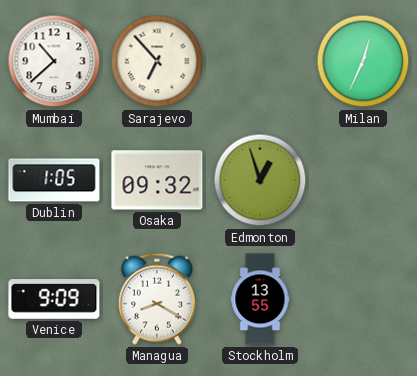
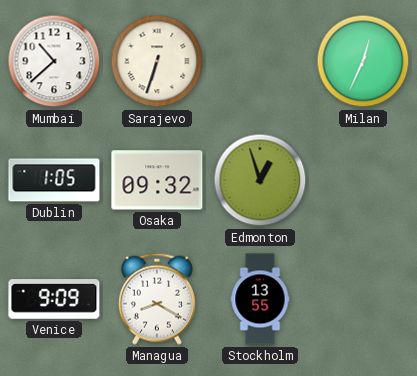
Sarajevo: 6:53 -> 6:33
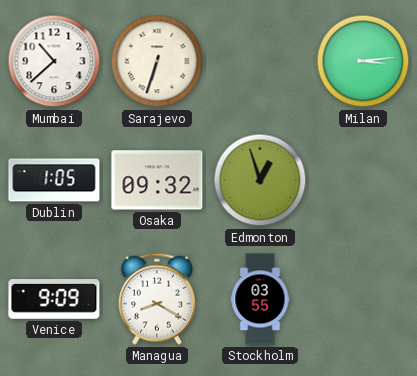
Milan: 12:34 -> 3:14
Stockholm: 13:55 -> 03:55
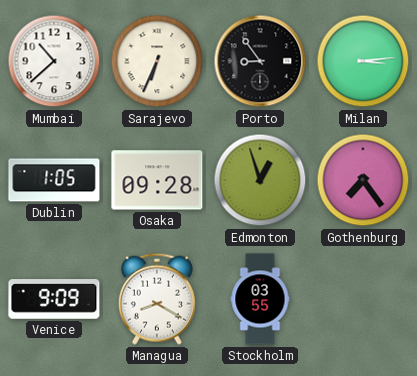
Sarajevo: 6:33 -> 6:34
Porto: none -> 8:54
Osaka: 09:32 -> 09:28
Gothenburg: none -> 7:24
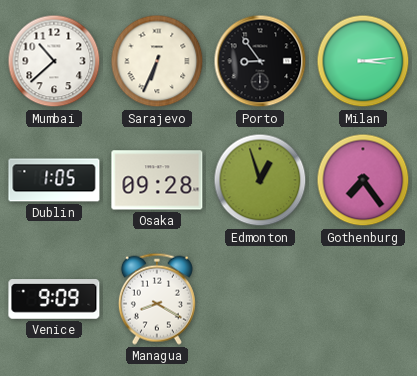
Stockholm: 03:55 -> none
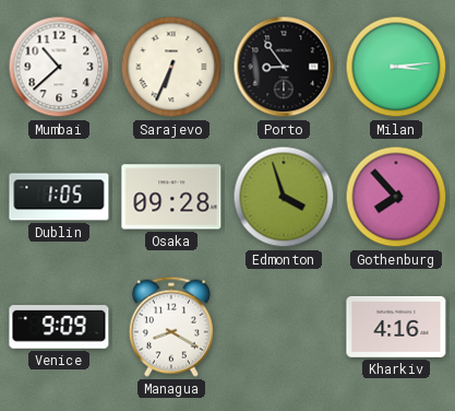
Edmonton: 12:57 -> 3:57
Gothenburg: 7:24 -> 7:53
Kharkiv: none -> 4:16
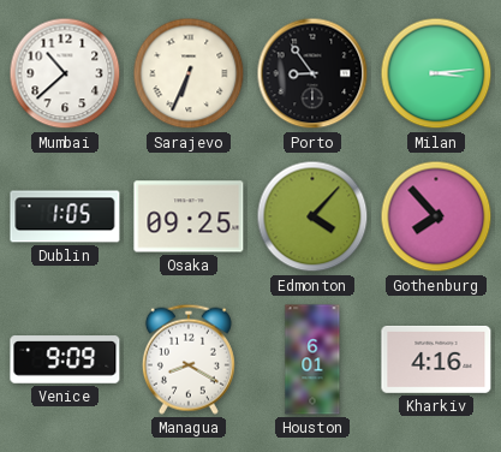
Osaka: 09:28 -> 09:25
Edmonton: 3:57 -> 4:07
Houston: none -> 6:01
